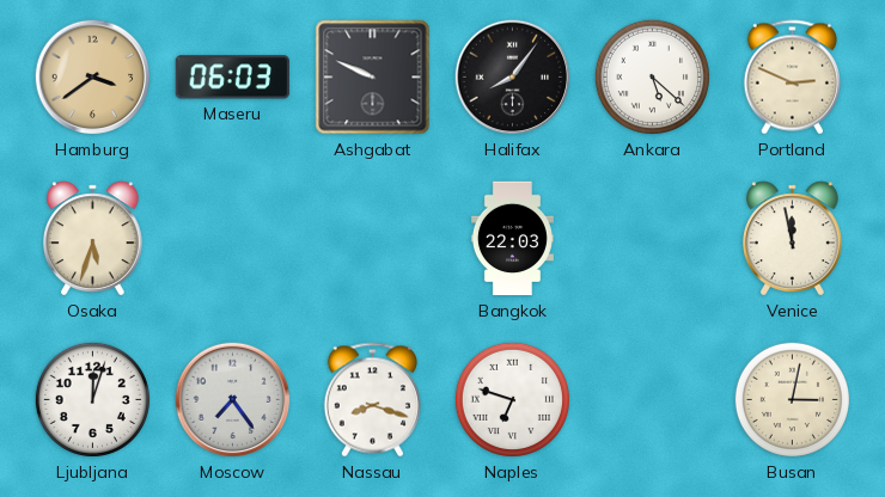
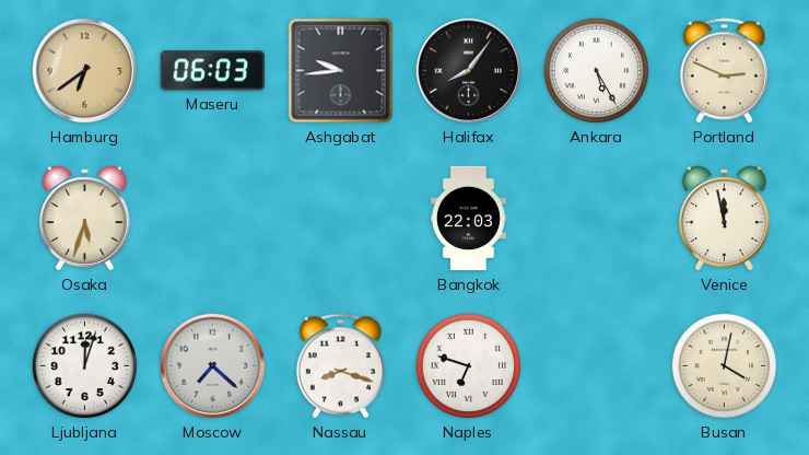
Hamburg: 3:39 -> 6:39
Ashgabat: 9:49 -> 9:44
Ankara: 5:22 -> 5:25
Moscow: 7:24 -> 7:22
Busan: 3:02 -> 4:02
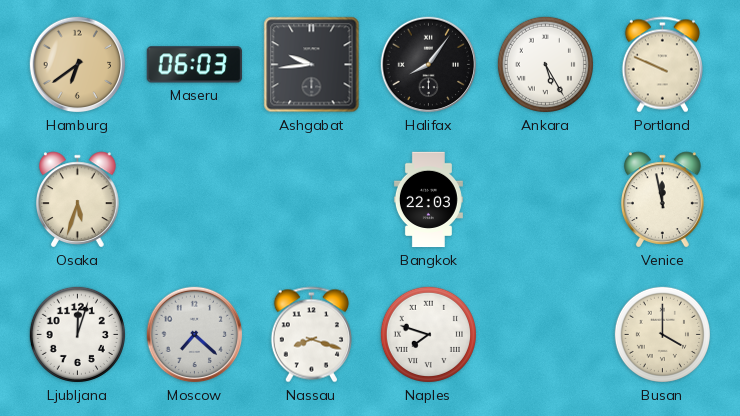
Portland: 2:49 -> 9:49
Naples: 6:48 -> 7:48
Busan: 4:02 -> 4:00
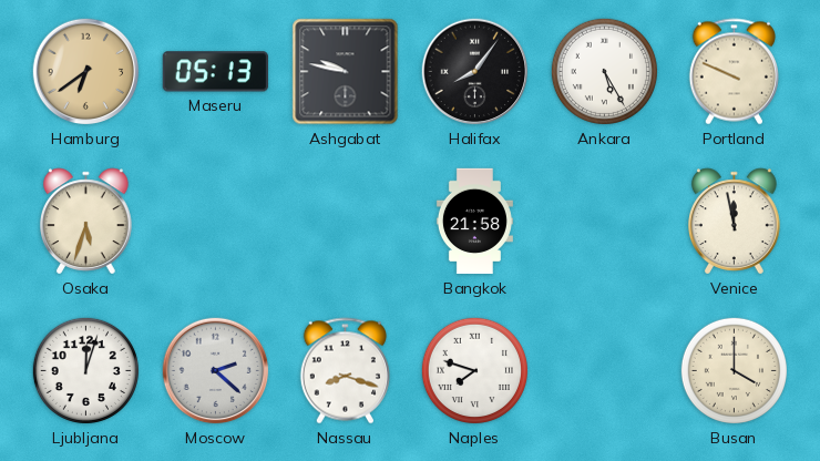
Maseru: 06:03 -> 05:13
Ashgabat: 9:44 -> 9:47
Bangkok: 22:03 -> 21:58
Moscow: 7:22 -> 2:22
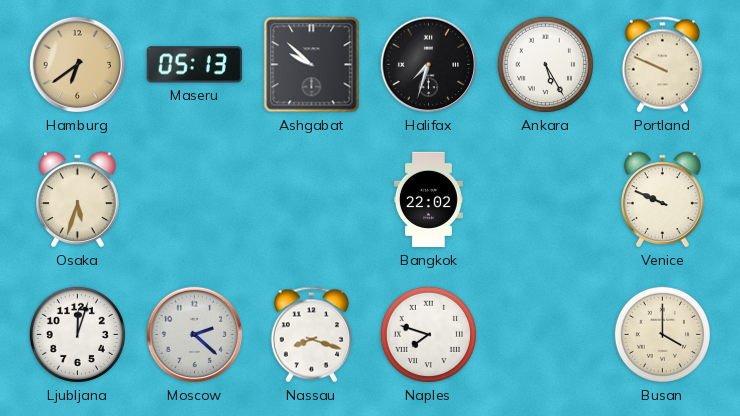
Ashgabat: 9:47 -> 9:52
Halifax: 8:06 -> 7:33
Bangkok: 21:58 -> 22:02
Venice: 11:58 -> 9:49
